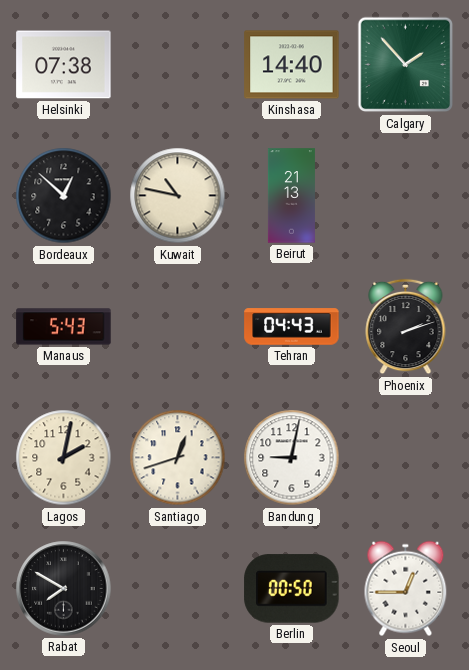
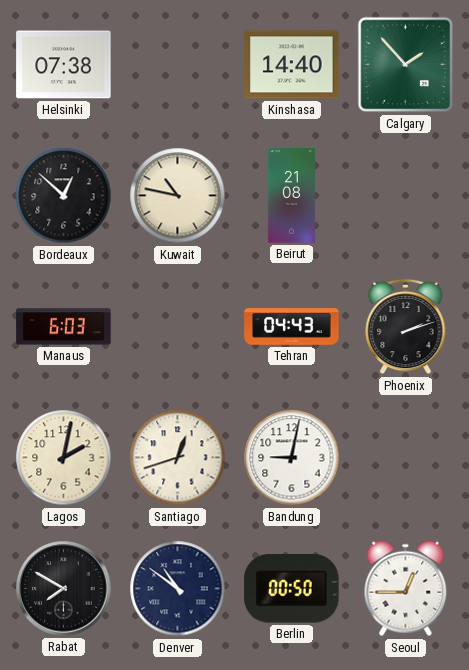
Beirut: 21:13 -> 21:08
Manaus: 5:43 -> 6:03
Denver: none -> 10:51
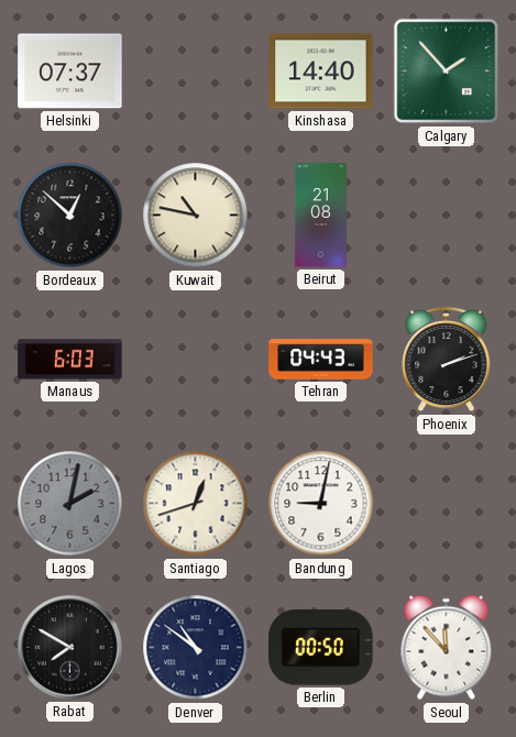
Helsinki: 07:38 -> 07:37
Lagos dial: cream -> grey
Seoul: 12:45 -> 11:53
